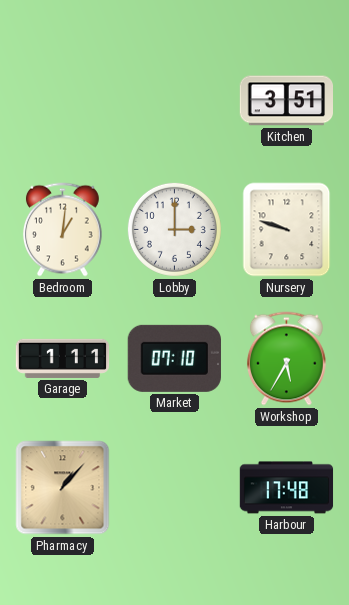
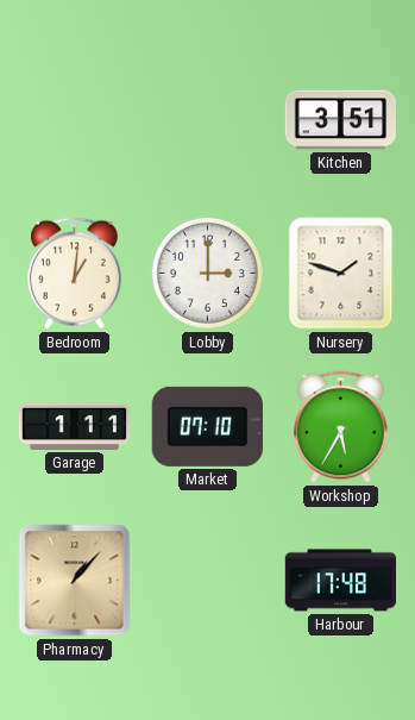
Nursery: 9:48 -> 1:48
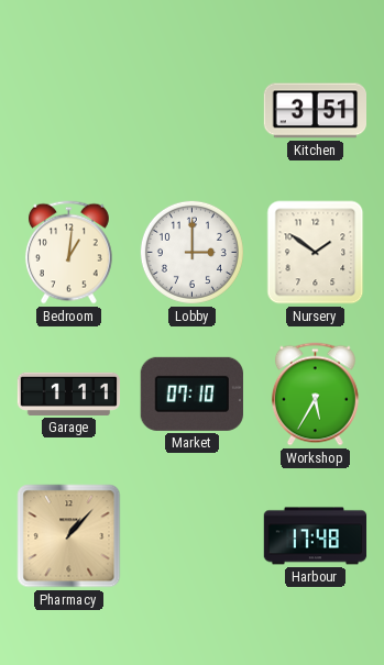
Nursery: 1:48 -> 1:51
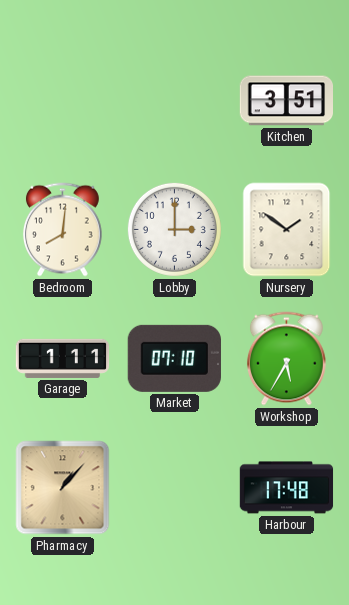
Bedroom: 1:01 -> 8:01
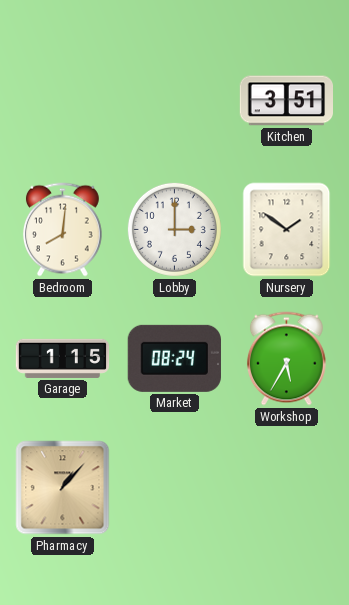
Garage: 1:11 -> 1:15
Market: 07:10 -> 08:24
Harbour: 17:48 -> none
